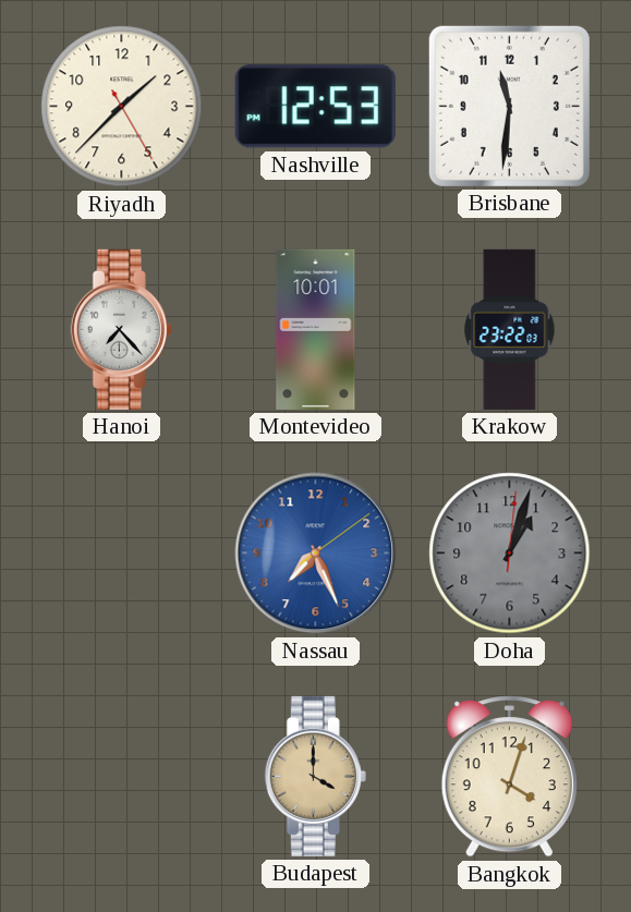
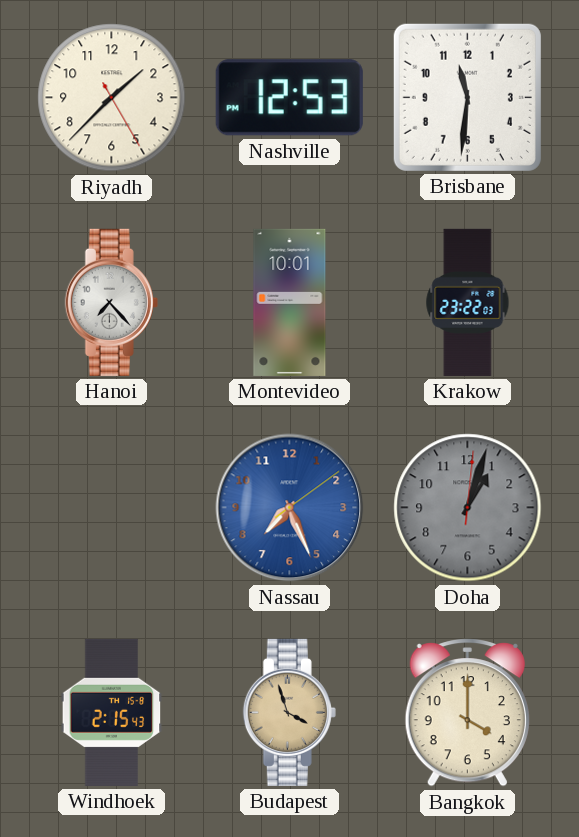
Windhoek: none -> 2:15
Budapest: 4:00 -> 3:57
Bangkok: 4:03 -> 4:00
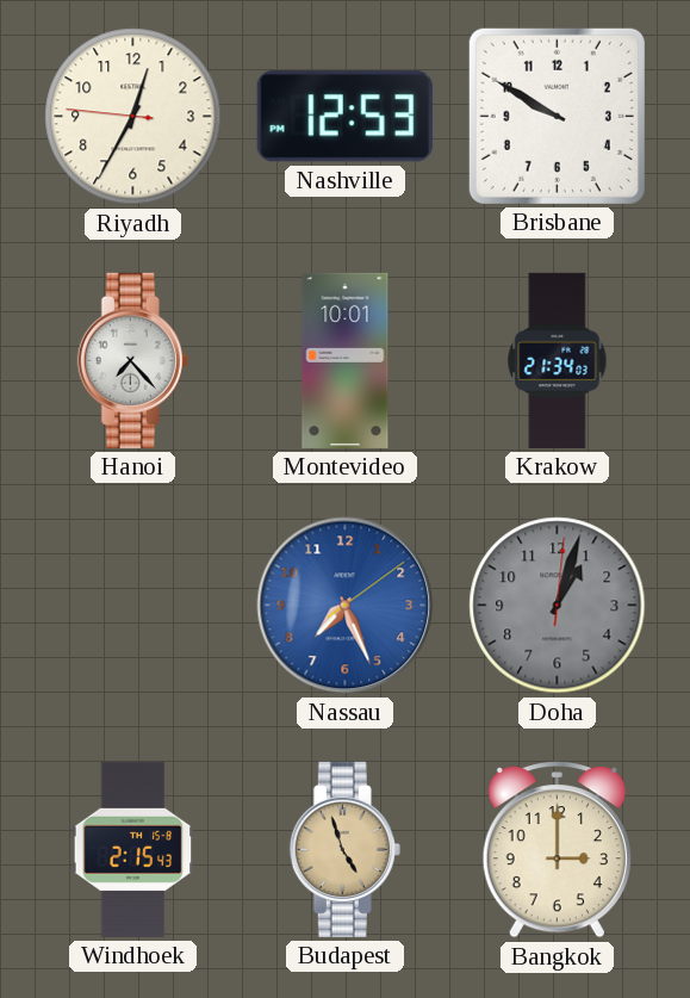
Riyadh: 1:37 -> 12:34
Brisbane: 11:31 -> 9:50
Krakow: 23:22 -> 21:34
Budapest: 3:57 -> 4:57
Bangkok: 4:00 -> 3:00
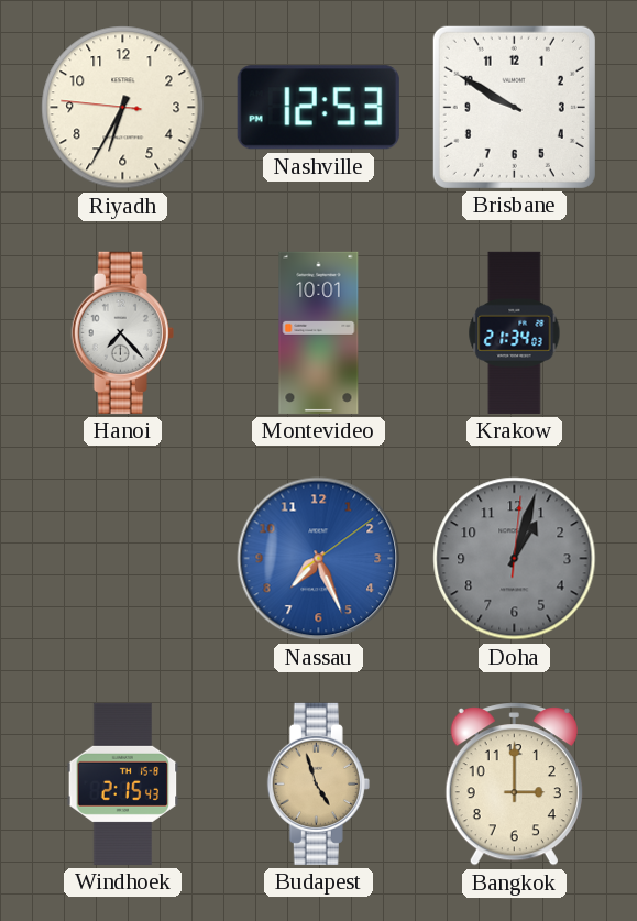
Riyadh: 12:34 -> 6:34
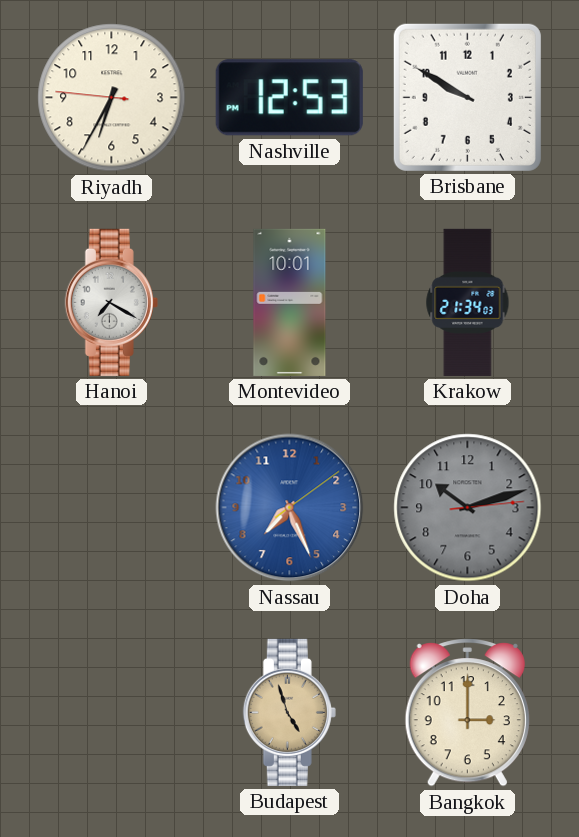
Hanoi: 7:23 -> 7:20
Doha: 1:03 -> 10:12
Windhoek: 2:15 -> none
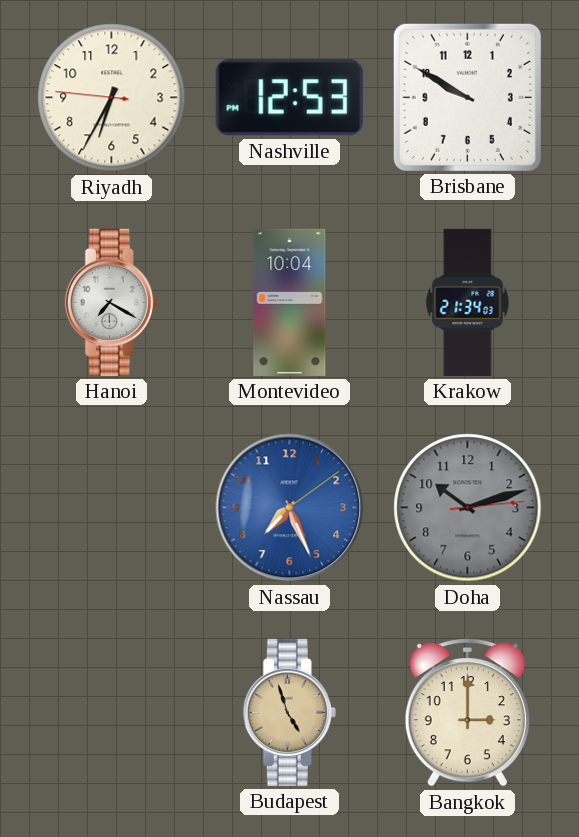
Montevideo: 10:01 -> 10:04
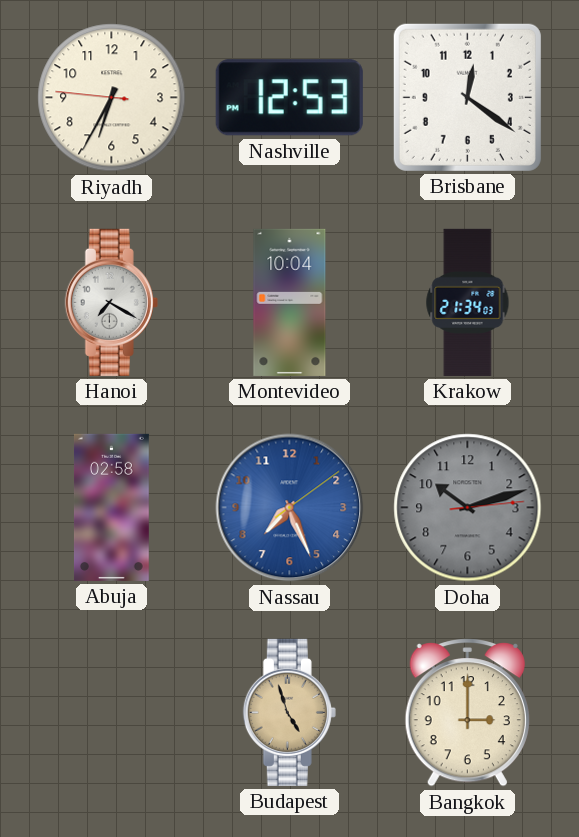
Brisbane: 9:50 -> 12:21
Abuja: none -> 02:58
